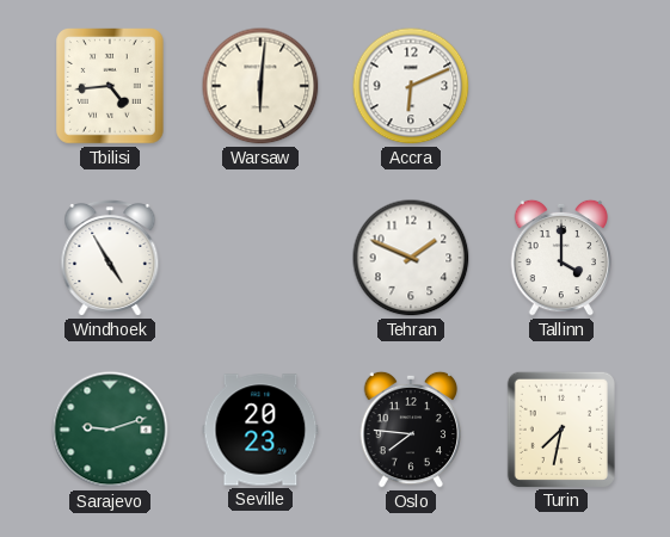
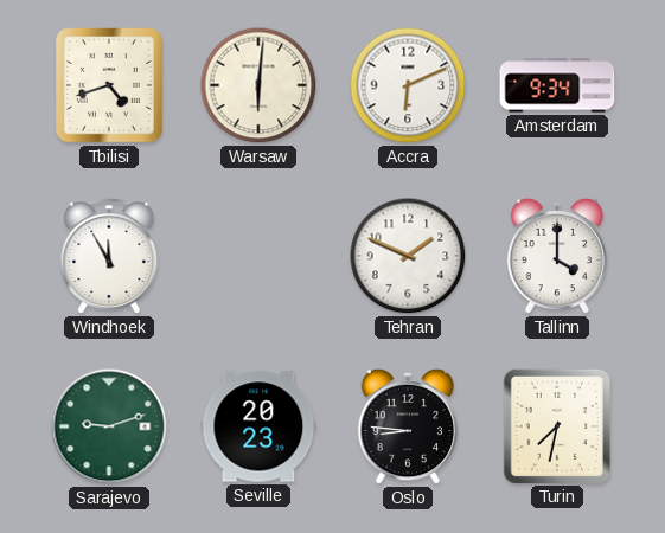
Tbilisi: 4:44 -> 4:42
Amsterdam: none -> 9:34
Windhoek: 4:55 -> 11:55
Oslo: 7:46 -> 8:46
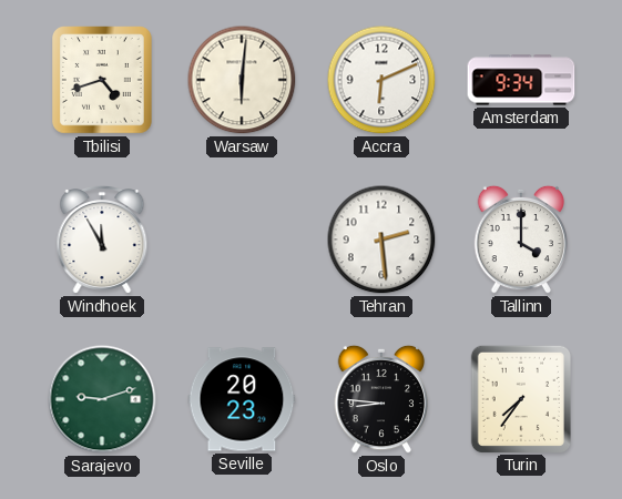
Tehran: 1:49 -> 2:29
Turin: 7:32 -> 7:36
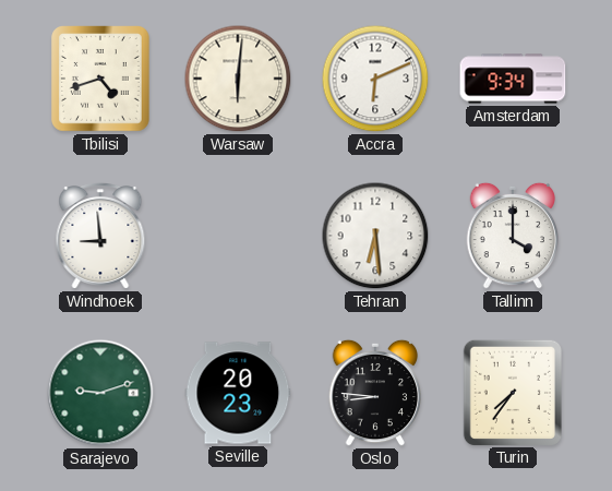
Windhoek: 11:55 -> 8:59
Tehran: 2:29 -> 6:29
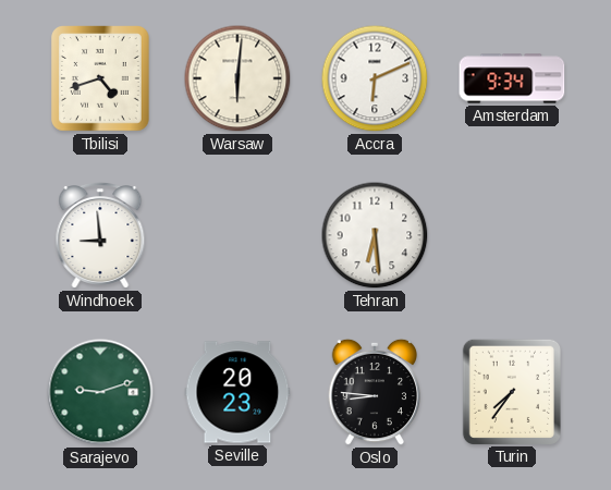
Tallinn: 4:00 -> none
